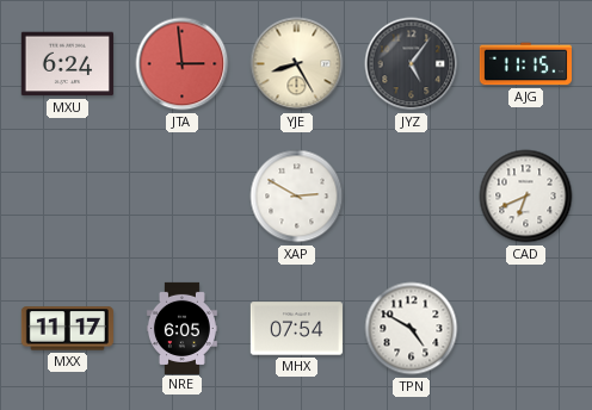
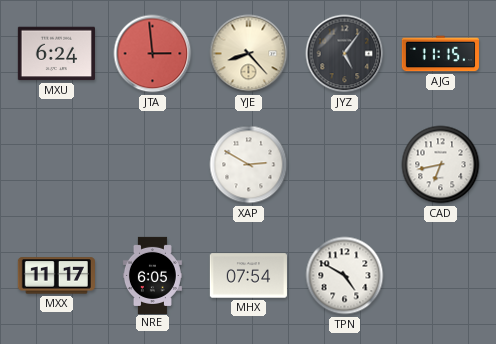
YJE: 8:25 -> 8:23
CAD: 6:41 -> 6:43
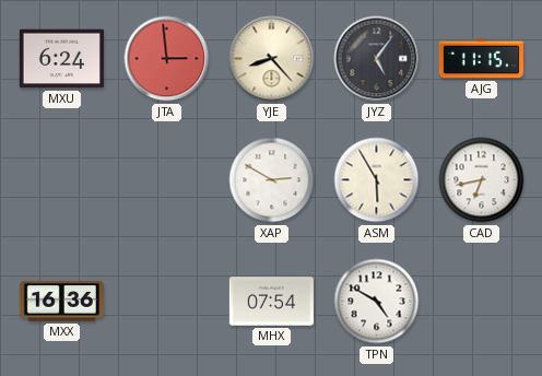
ASM: none -> 5:55
MXX: 11:17 -> 16:36
NRE: 6:05 -> none
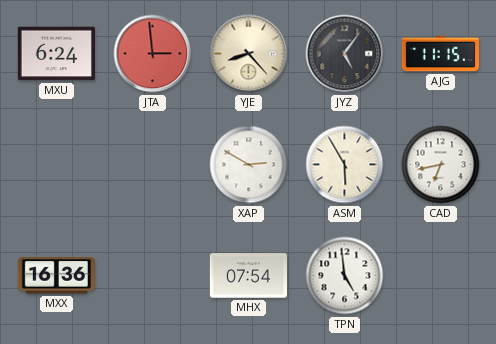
TPN: 4:50 -> 4:59
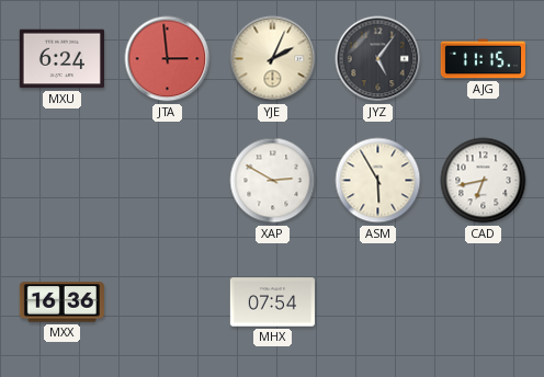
YJE: 8:23 -> 2:04
TPN: 4:59 -> none
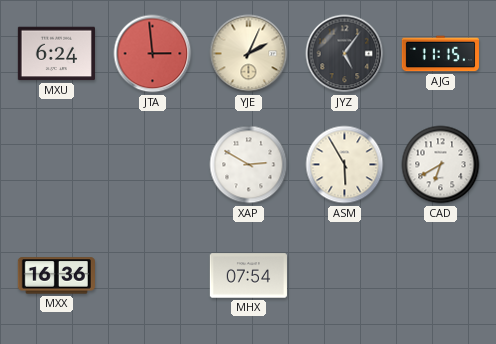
CAD: 6:43 -> 6:40
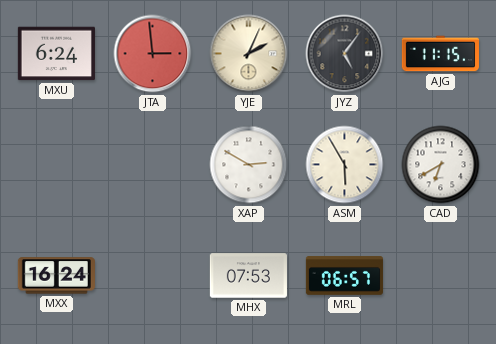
MXX: 16:36 -> 16:24
MHX: 07:54 -> 07:53
MRL: none -> 06:57
